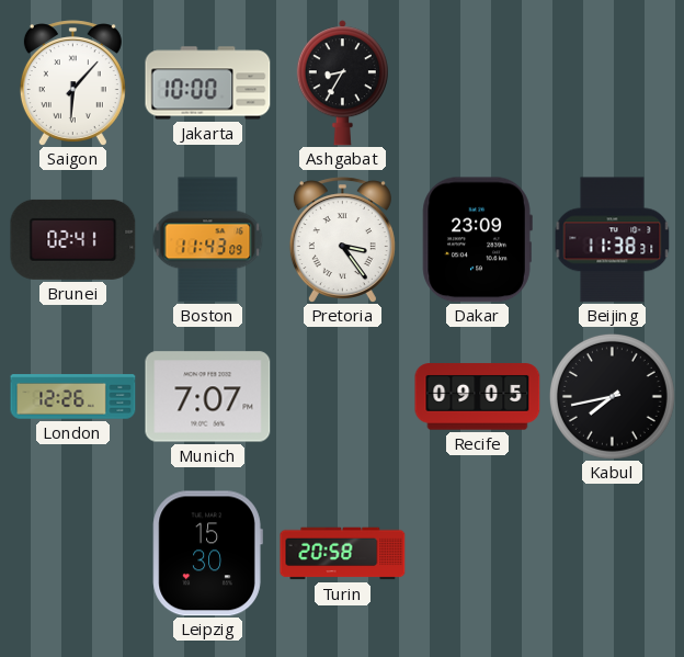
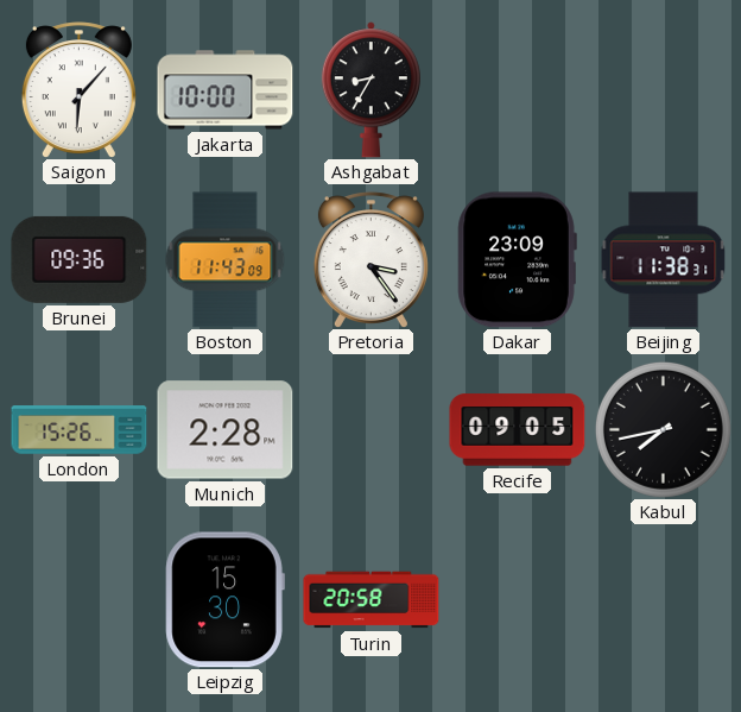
Brunei: 02:41 -> 09:36
London: 12:26 -> 15:26
Munich: 7:07 -> 2:28
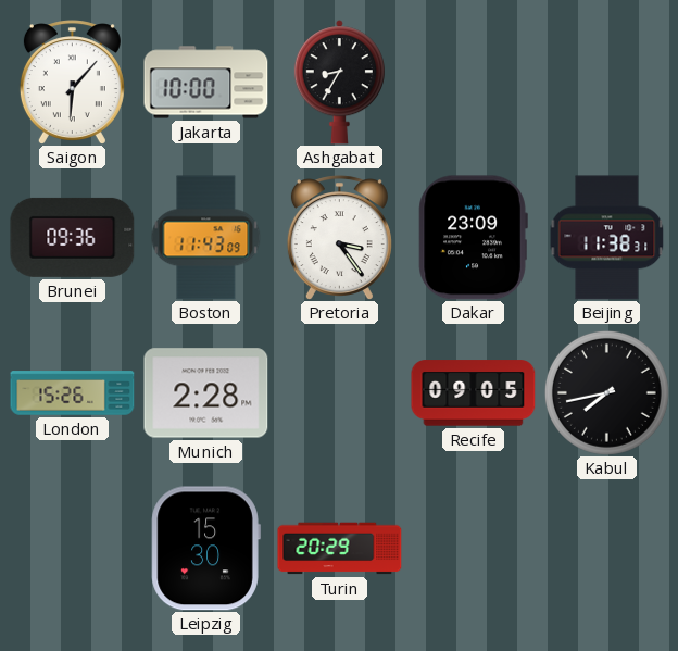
Turin: 20:58 -> 20:29
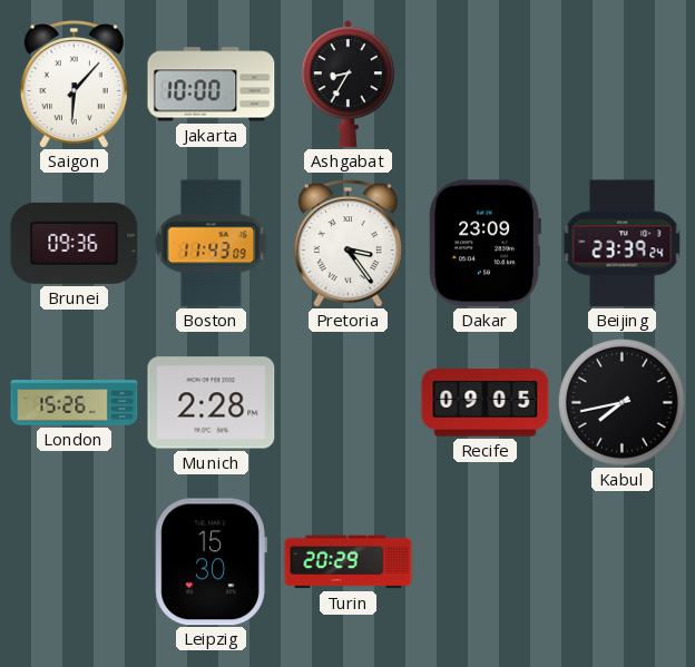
Beijing: 11:38 -> 23:39
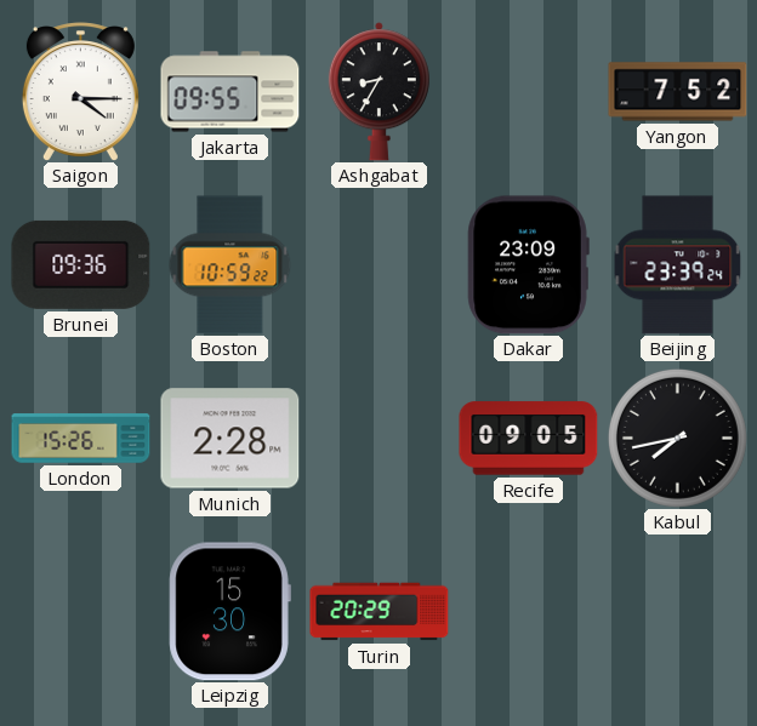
Saigon: 6:07 -> 4:15
Jakarta: 10:00 -> 09:55
Yangon: none -> 7:52
Boston: 11:43 -> 10:59
Pretoria: 3:24 -> none
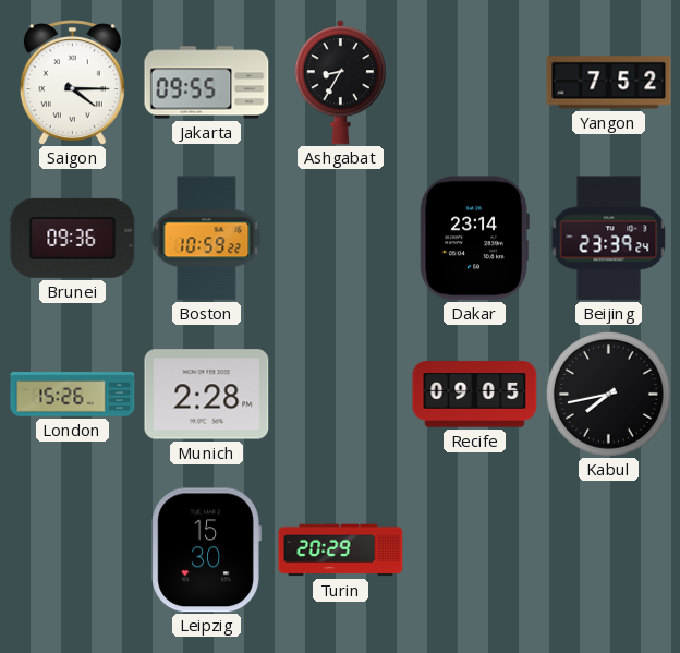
Dakar: 23:09 -> 23:14
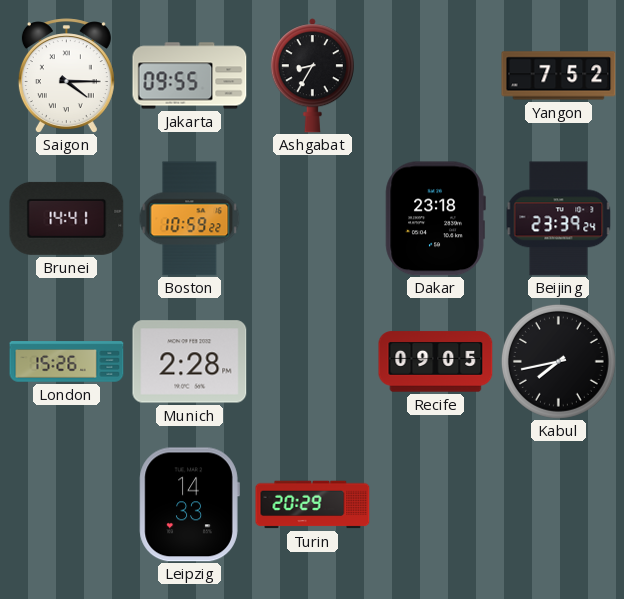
Brunei: 09:36 -> 14:41
Dakar: 23:14 -> 23:18
Leipzig: 15:30 -> 14:33
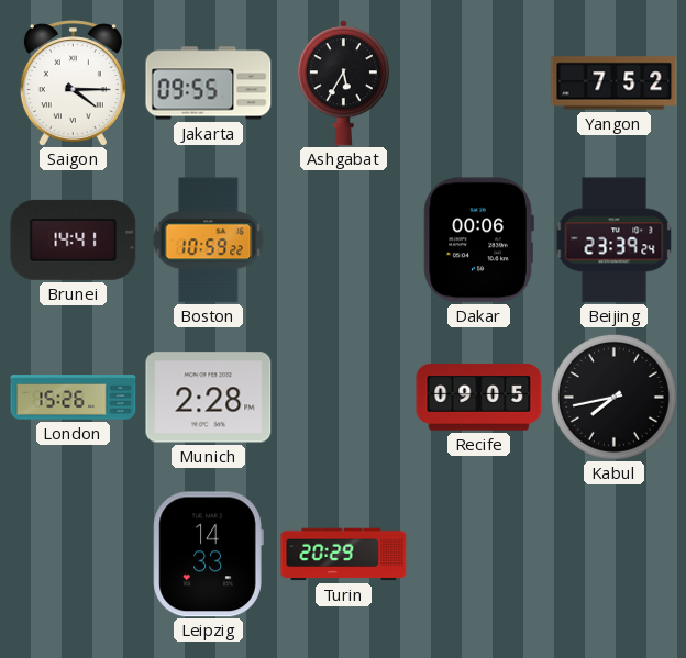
Ashgabat: 8:35 -> 5:35
Dakar: 23:18 -> 00:06
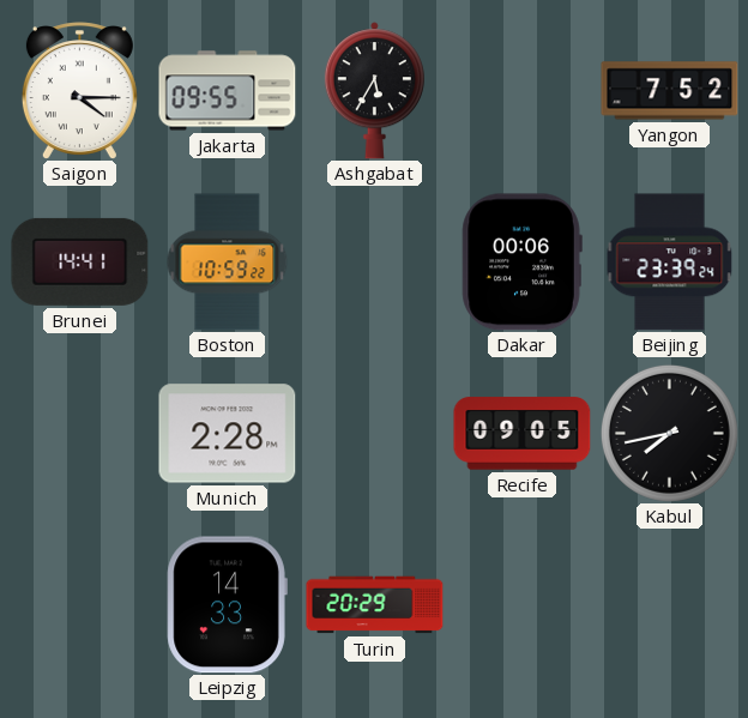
London: 15:26 -> none
